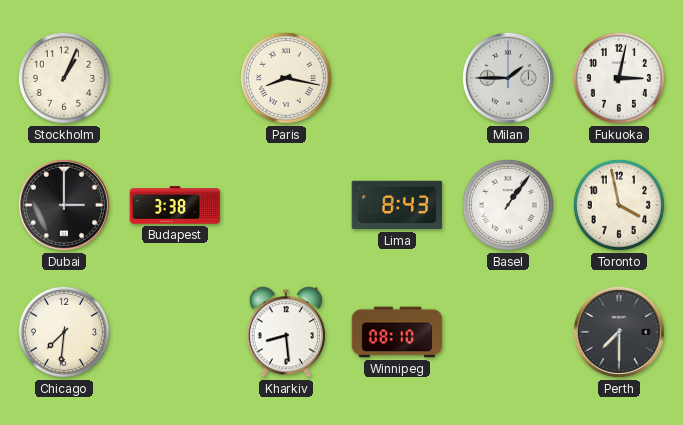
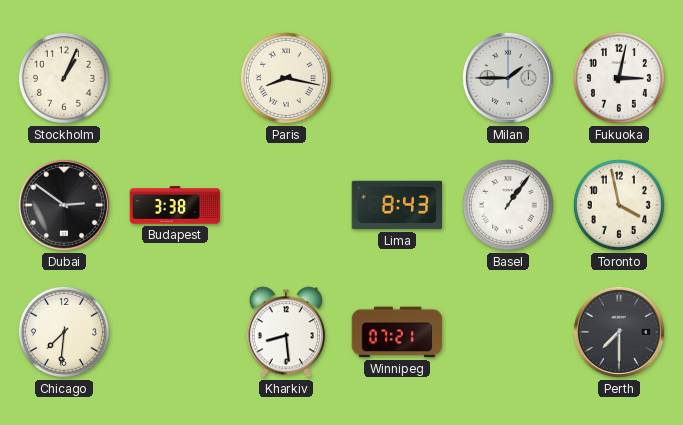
Dubai: 3:00 -> 2:51
Winnipeg: 08:10 -> 07:21
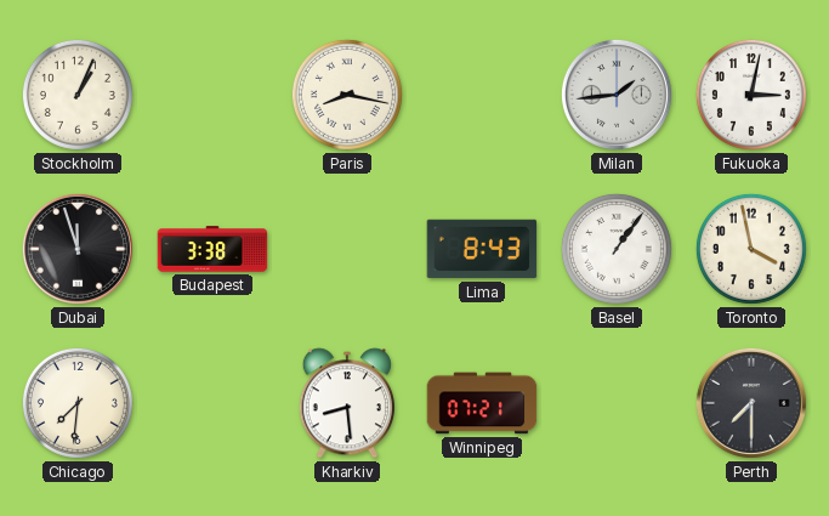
Milan: 1:45 -> 1:44
Dubai: 2:51 -> 11:57
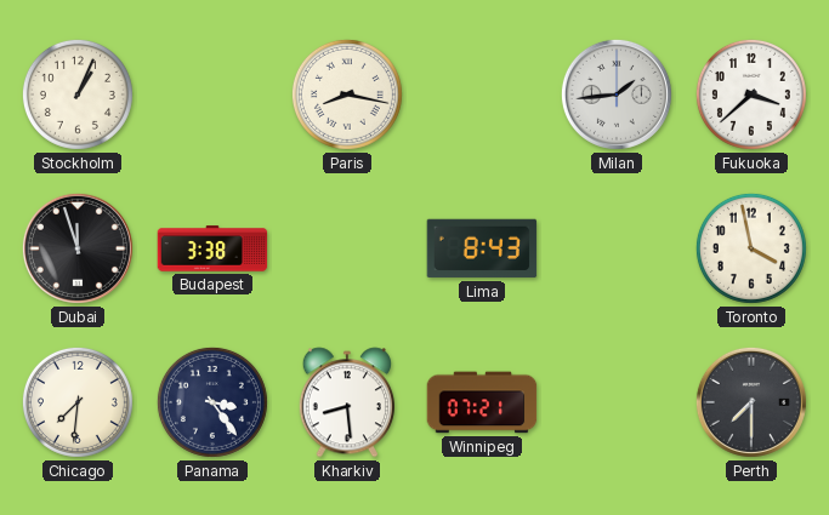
Fukuoka: 3:02 -> 3:38
Basel: 1:06 -> none
Panama: none -> 3:24
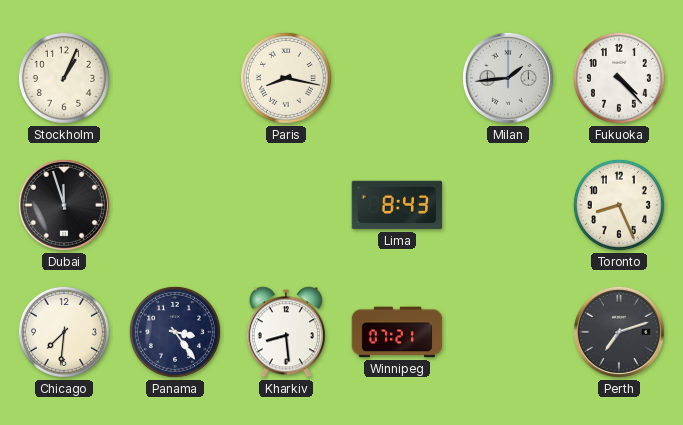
Fukuoka: 3:38 -> 4:23
Budapest: 3:38 -> none
Toronto: 3:58 -> 8:26
Perth: 7:30 -> 7:12
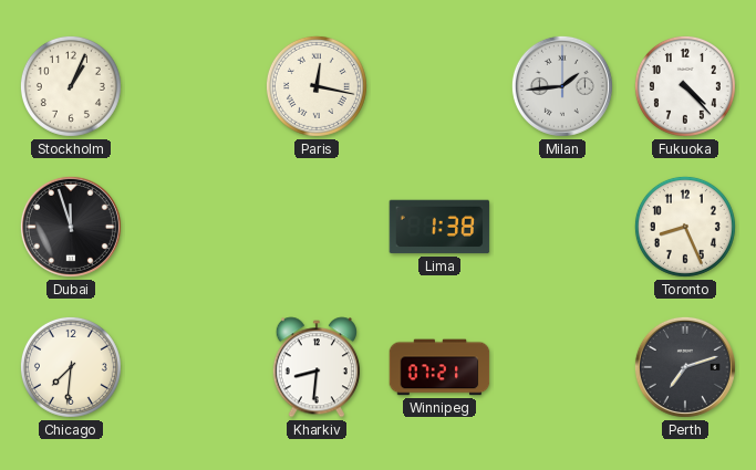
Paris: 8:17 -> 12:17
Lima: 8:43 -> 1:38
Panama: 3:24 -> none
Kharkiv: 8:29 -> 8:31
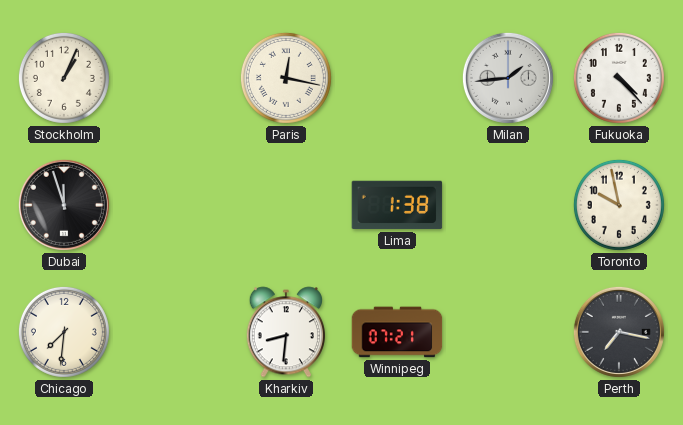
Toronto: 8:26 -> 9:58
Perth: 7:12 -> 7:17
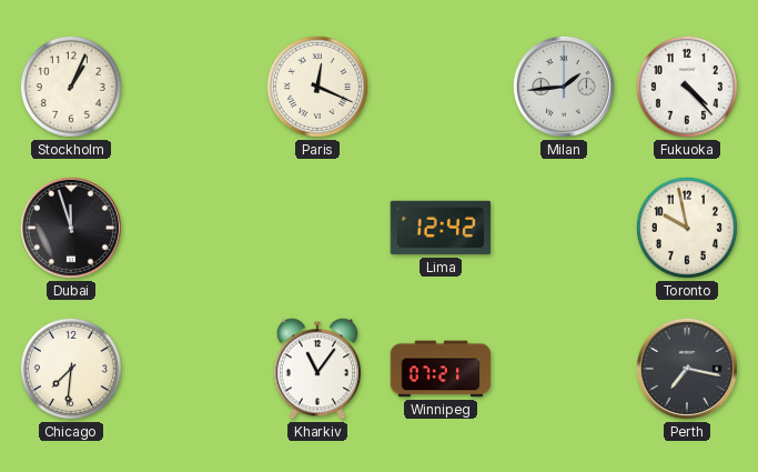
Paris: 12:17 -> 12:19
Lima: 1:38 -> 12:42
Kharkiv: 8:31 -> 11:06
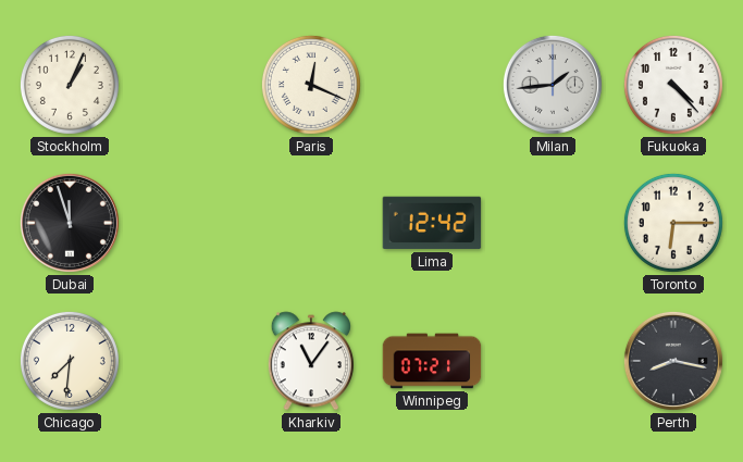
Toronto: 9:58 -> 6:15
Perth: 7:17 -> 8:17
